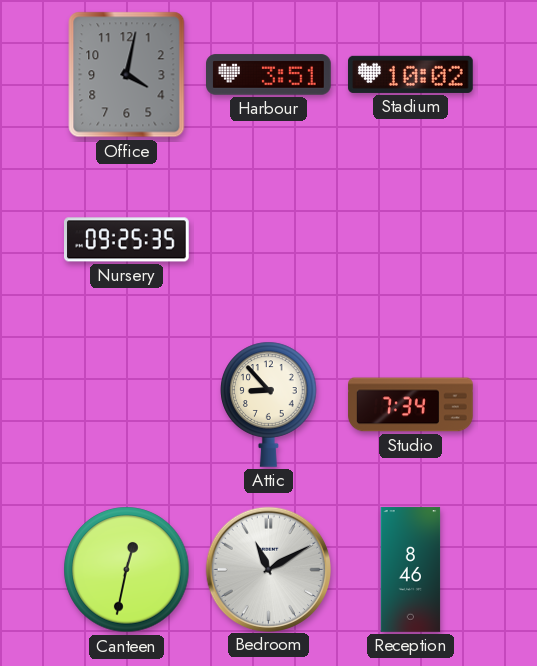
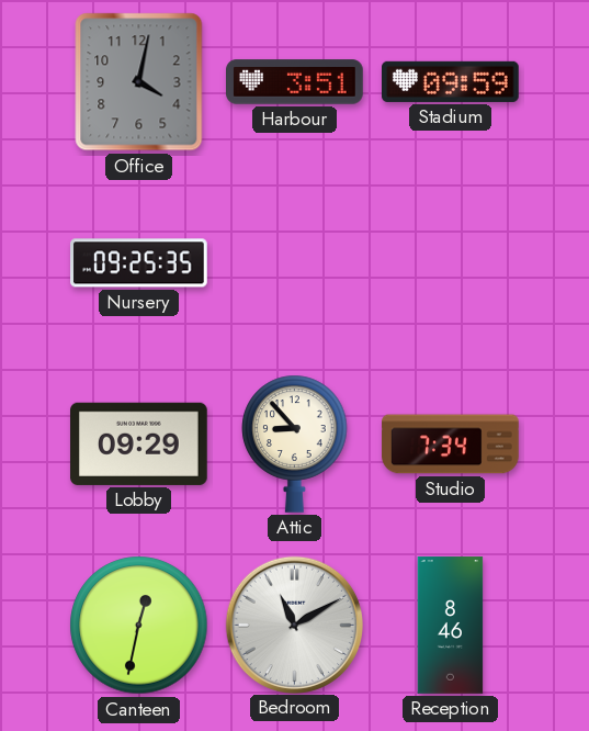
Stadium: 10:02 -> 09:59
Lobby: none -> 09:29
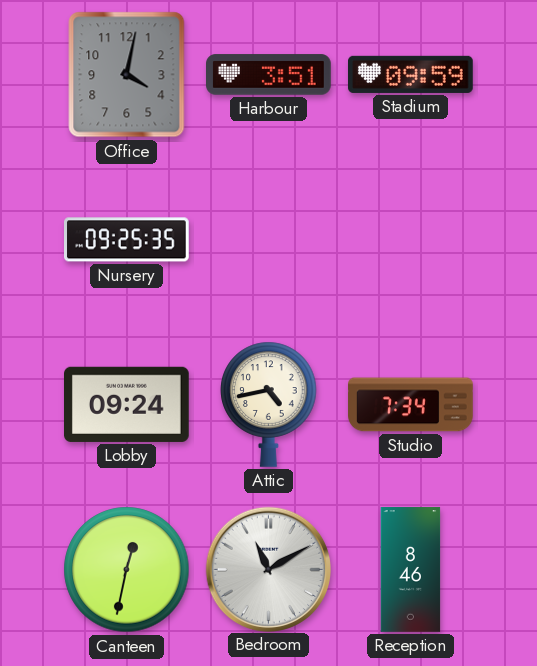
Lobby: 09:29 -> 09:24
Attic: 8:53 -> 4:43
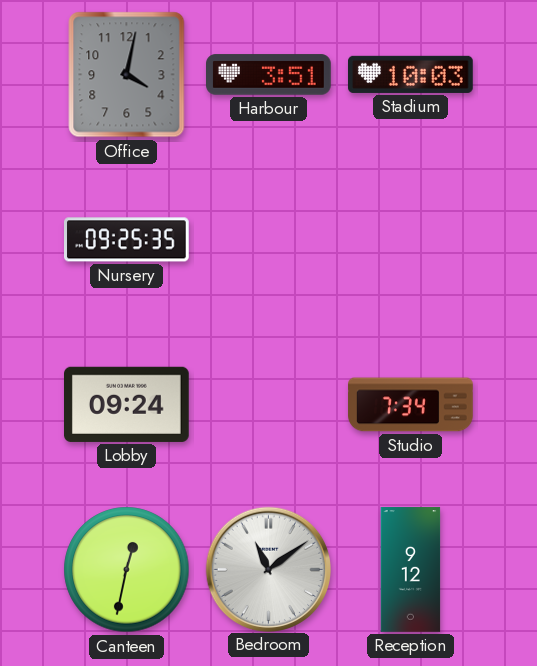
Stadium: 09:59 -> 10:03
Attic: 4:43 -> none
Bedroom: 11:10 -> 11:09
Reception: 8:46 -> 9:12
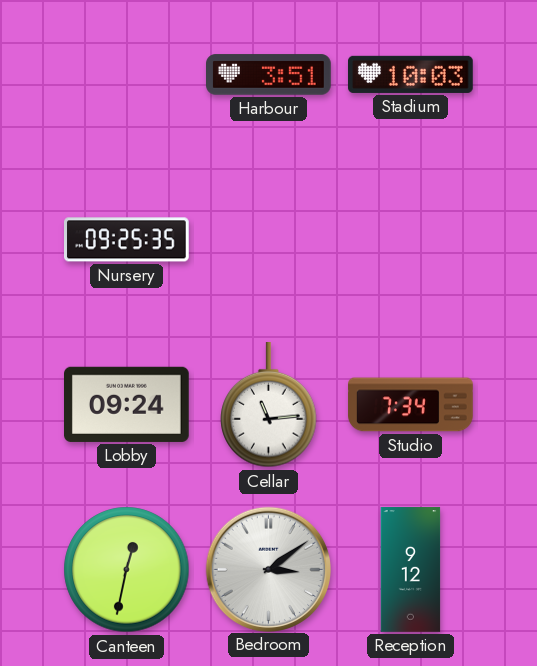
Office: 4:02 -> none
Cellar: none -> 11:14
Bedroom: 11:09 -> 3:09
